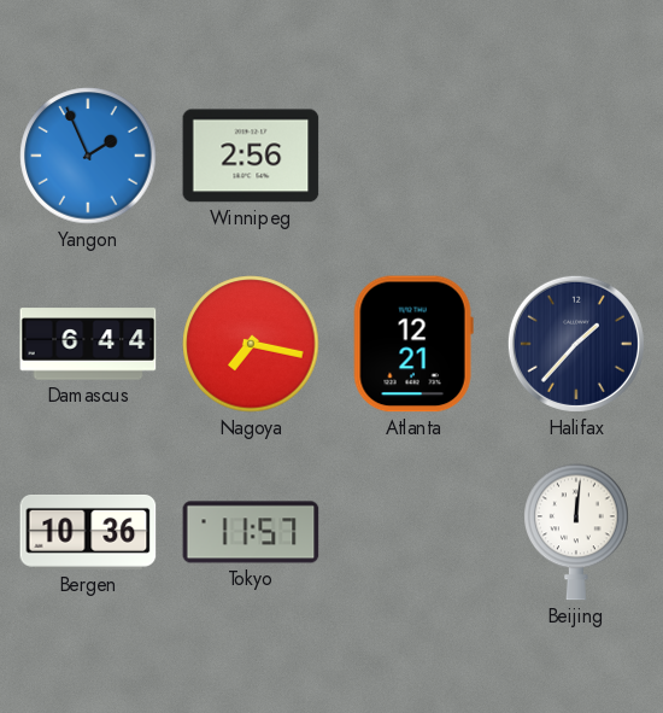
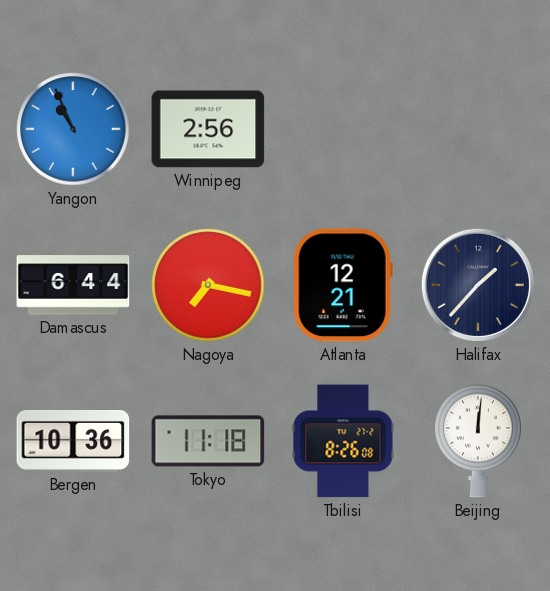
Yangon: 1:56 -> 10:56
Tokyo: 11:57 -> 11:18
Tbilisi: none -> 8:26
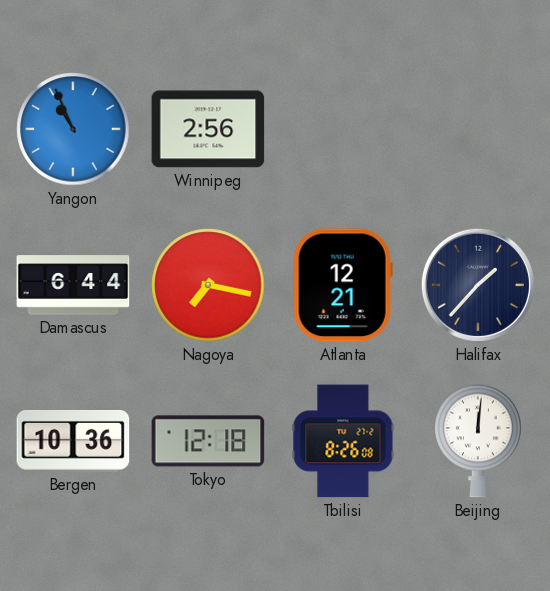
Tokyo: 11:18 -> 12:18
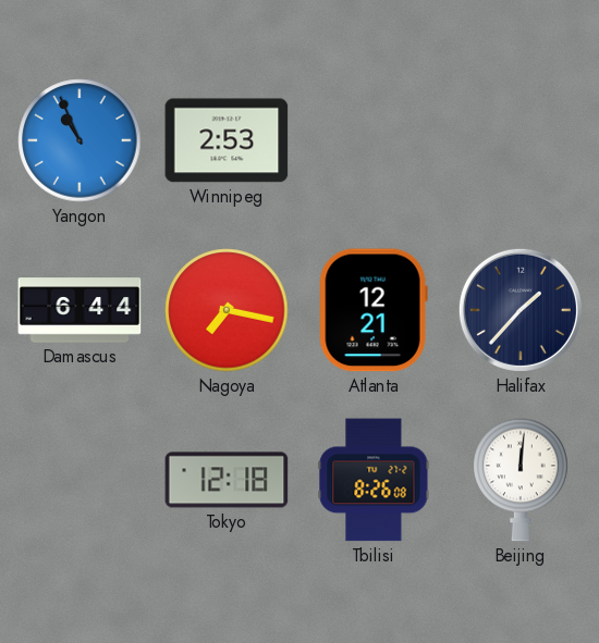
Winnipeg: 2:56 -> 2:53
Bergen: 10:36 -> none
